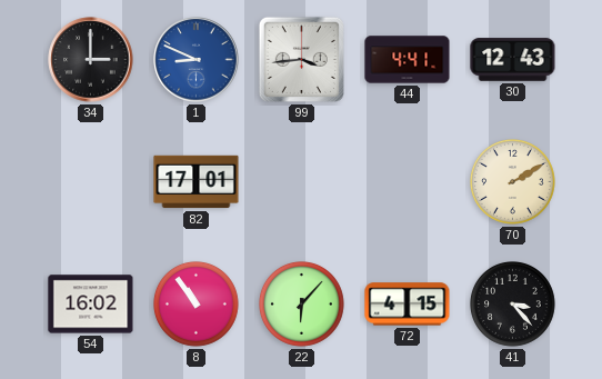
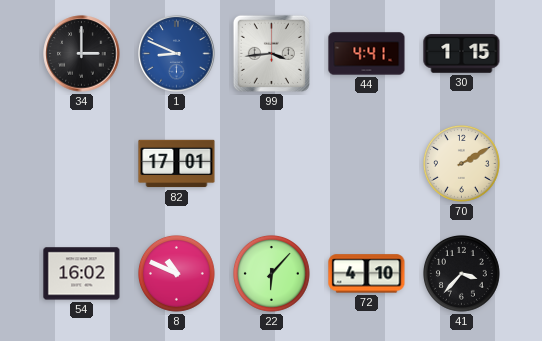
30: 12:43 -> 1:15
8: 10:54 -> 10:49
72: 4:15 -> 4:10
41: 3:23 -> 3:37
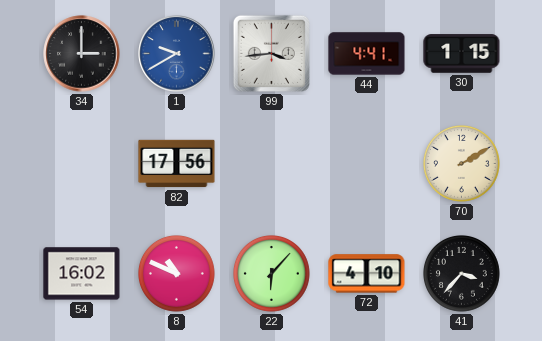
1: 8:49 -> 9:40
82: 17:01 -> 17:56
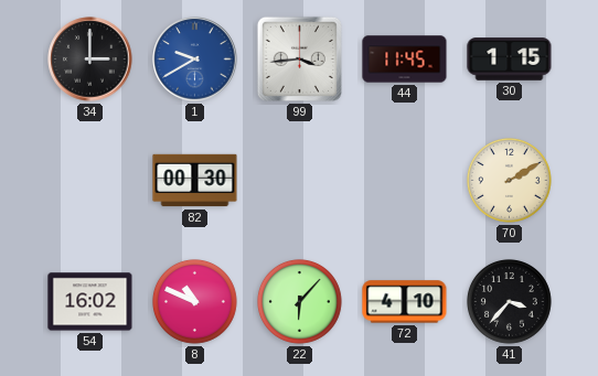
44: 4:41 -> 11:45
82: 17:56 -> 00:30
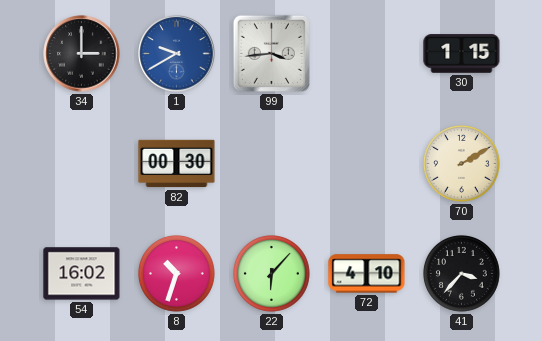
44: 11:45 -> none
8: 10:49 -> 10:33
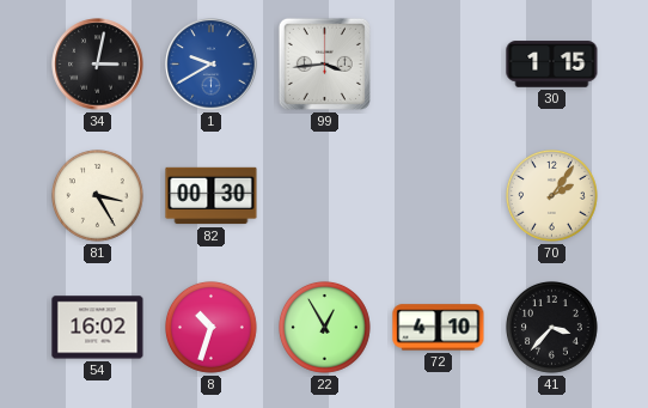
34: 3:00 -> 3:02
81: none -> 3:25
70: 2:10 -> 2:06
22: 6:07 -> 12:55
